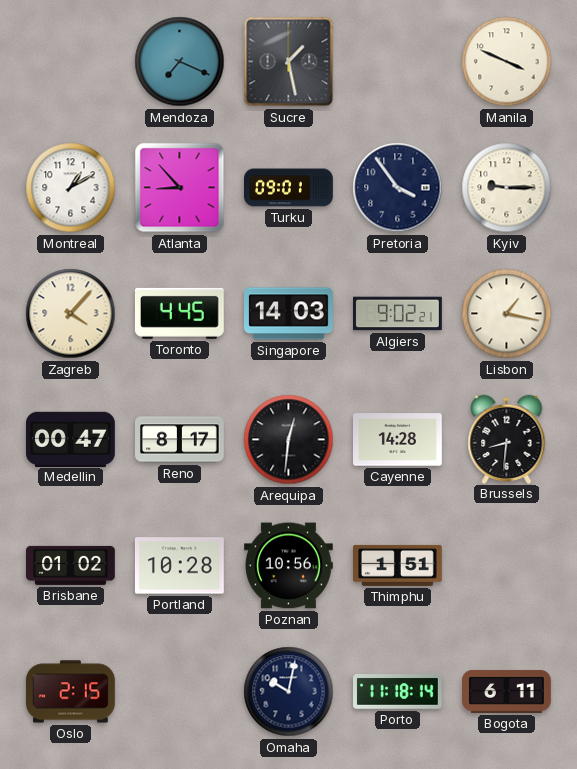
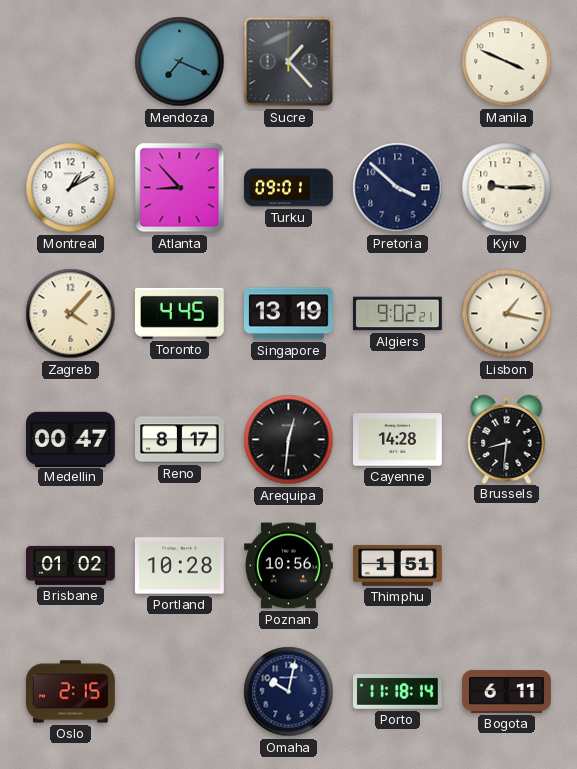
Sucre: 1:28 -> 1:23
Pretoria: 3:54 -> 3:52
Singapore: 14:03 -> 13:19
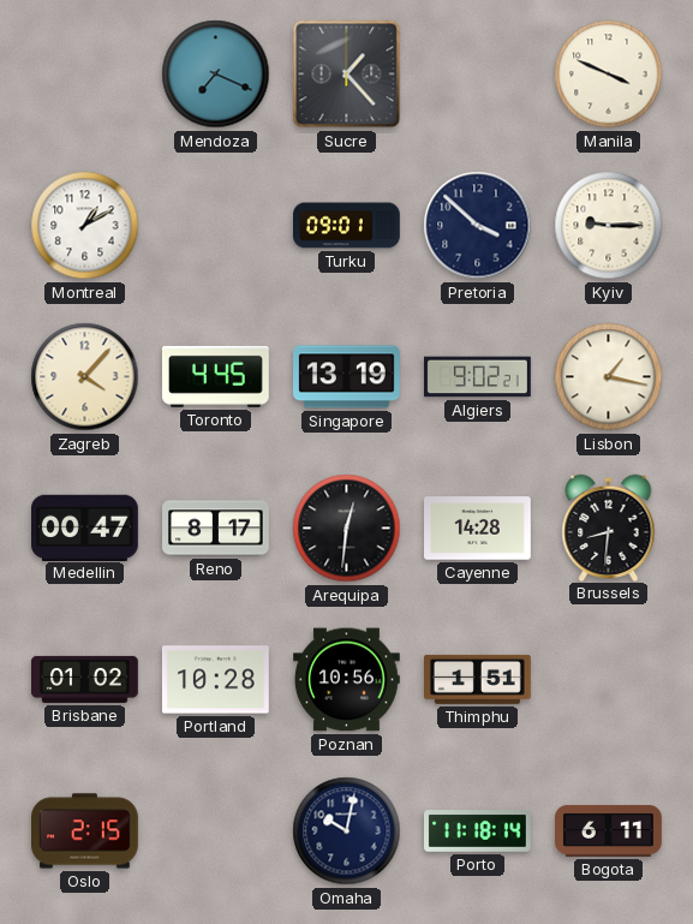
Atlanta: 8:53 -> none
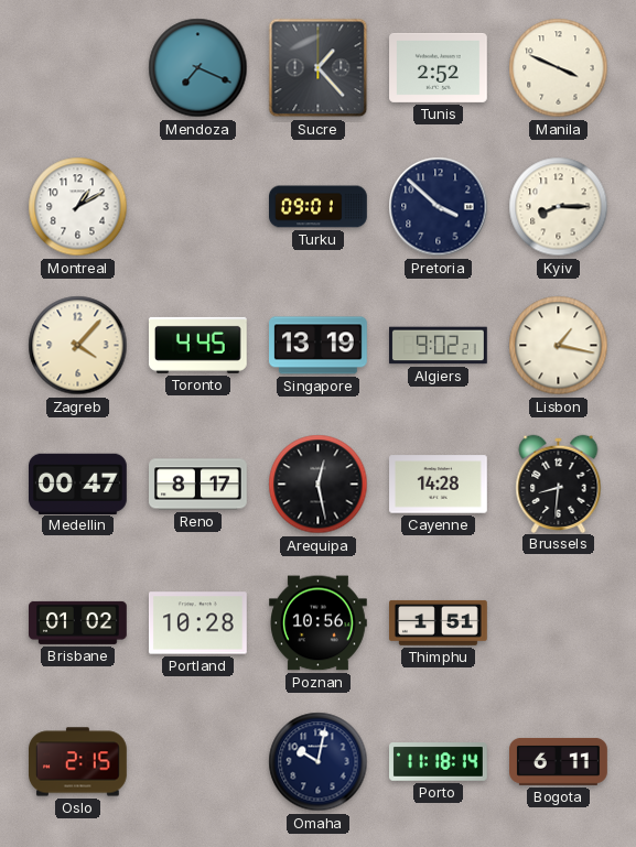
Tunis: none -> 2:52
Kyiv: 9:15 -> 8:15
Arequipa: 12:31 -> 12:28
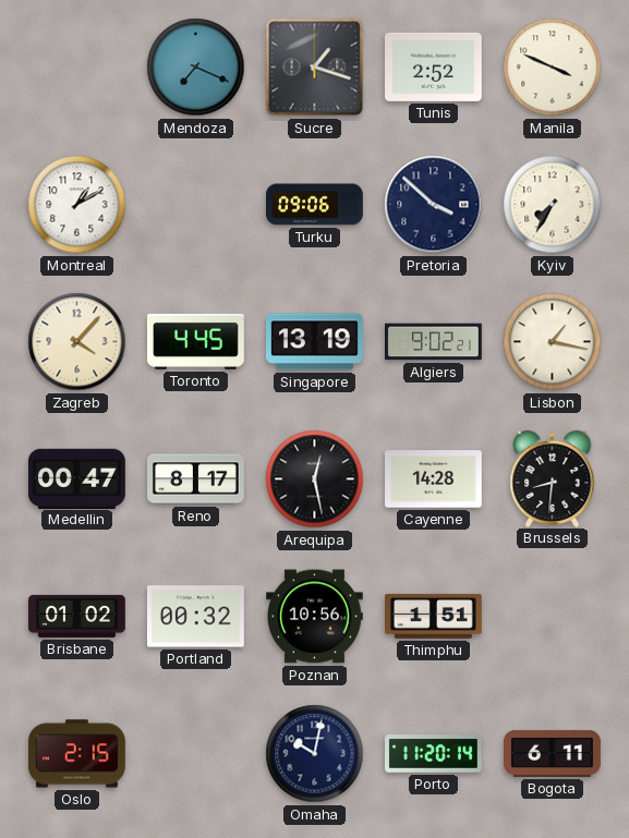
Sucre: 1:23 -> 1:18
Turku: 09:01 -> 09:06
Kyiv: 8:15 -> 7:35
Portland: 10:28 -> 00:32
Porto: 11:18 -> 11:20
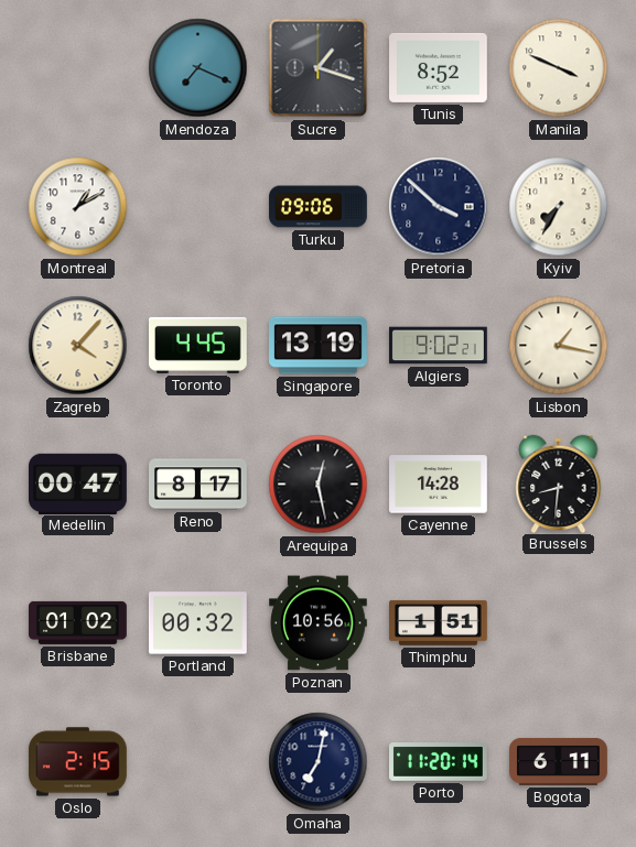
Tunis: 2:52 -> 8:52
Omaha: 10:02 -> 7:02
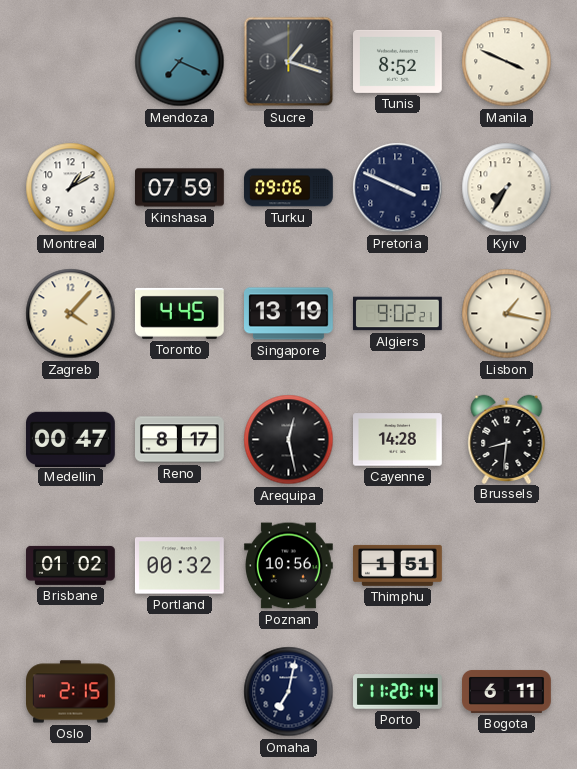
Kinshasa: none -> 07:59
Pretoria: 3:52 -> 3:49
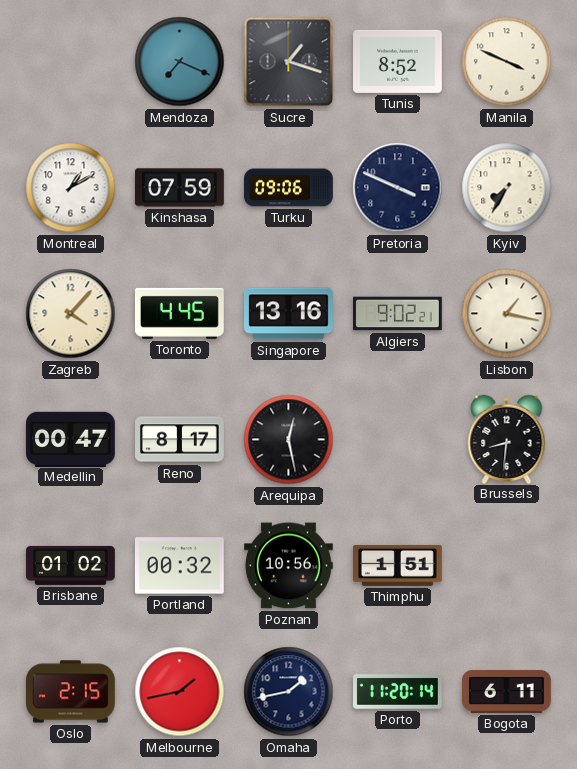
Singapore: 13:19 -> 13:16
Cayenne: 14:28 -> none
Melbourne: none -> 1:43
Omaha: 7:02 -> 1:43
